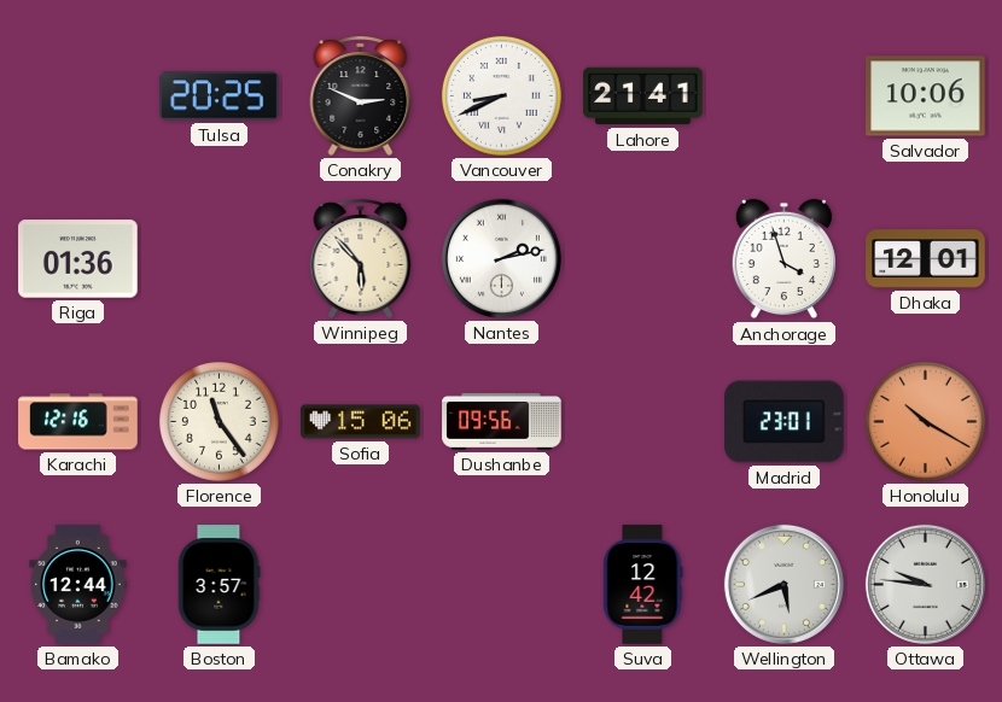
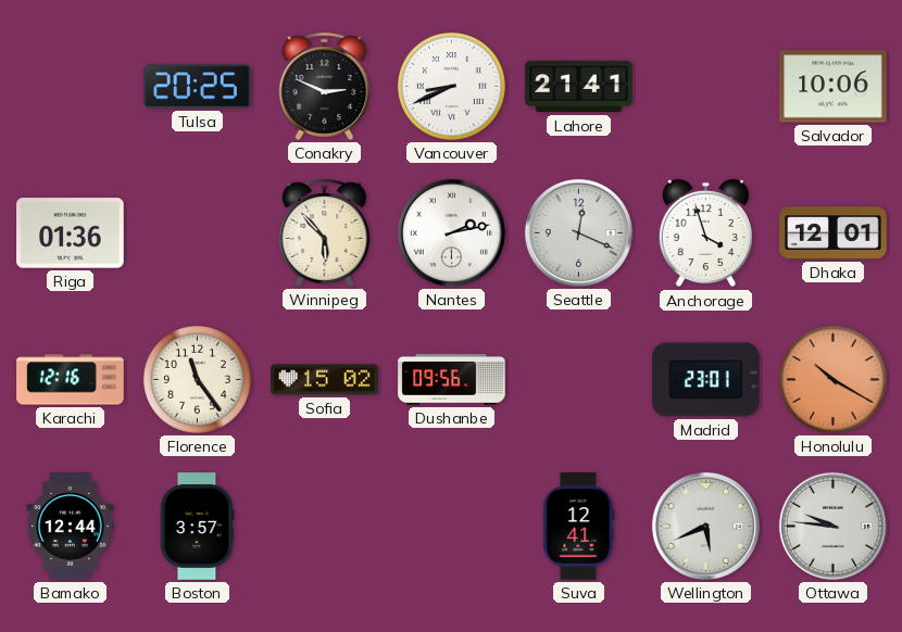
Seattle: none -> 12:19
Sofia: 15:06 -> 15:02
Suva: 12:42 -> 12:41
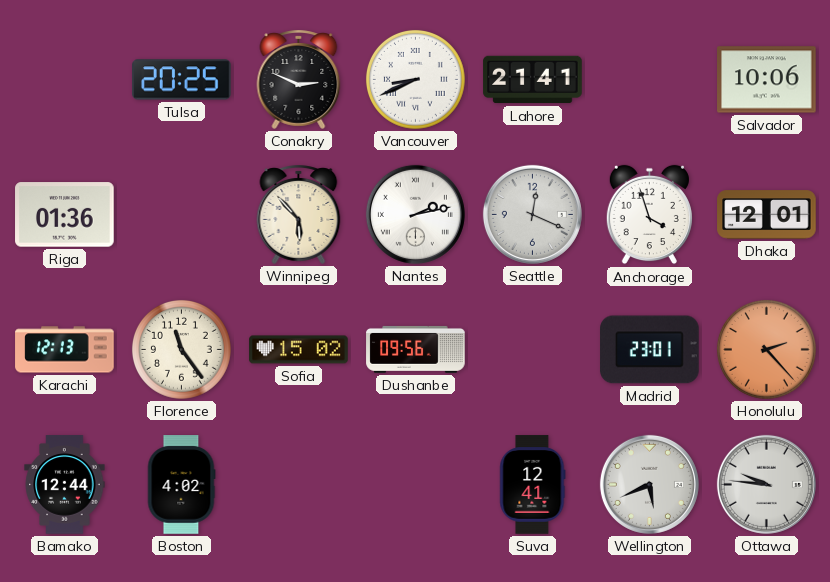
Karachi: 12:16 -> 12:13
Honolulu: 10:20 -> 2:23
Boston: 3:57 -> 4:02
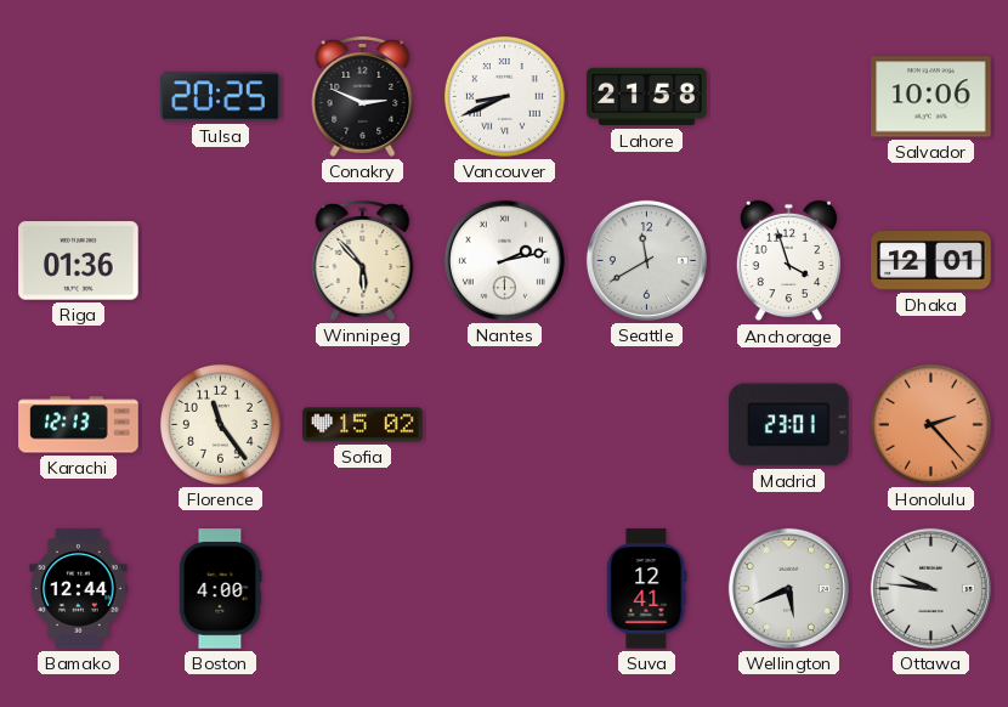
Lahore: 21:41 -> 21:58
Seattle: 12:19 -> 11:40
Dushanbe: 09:56 -> none
Boston: 4:02 -> 4:00
